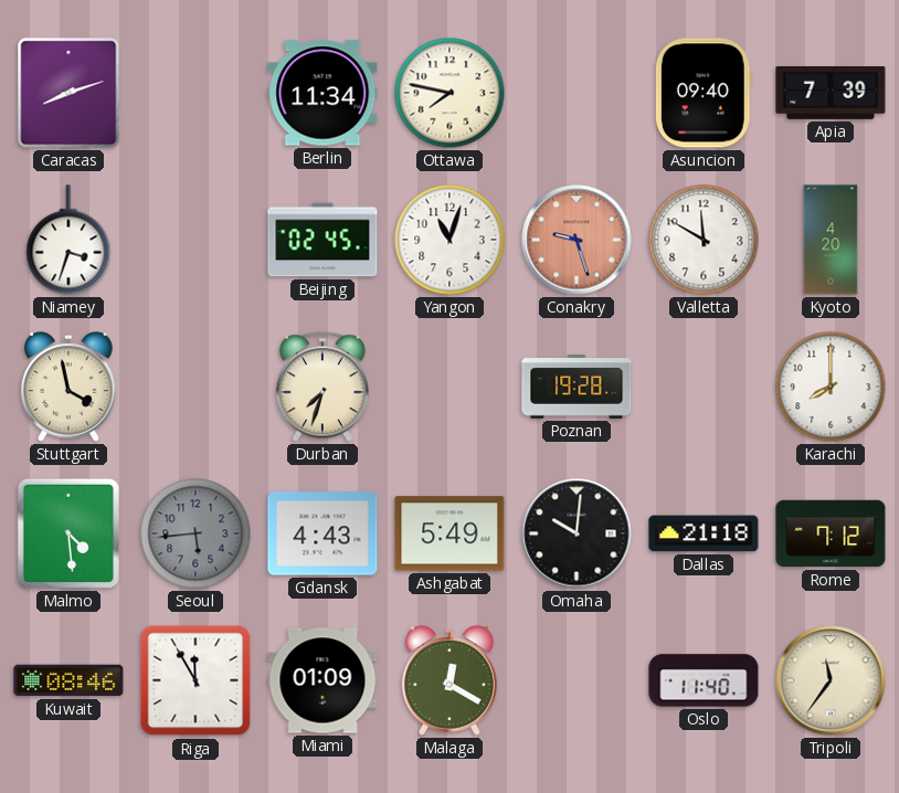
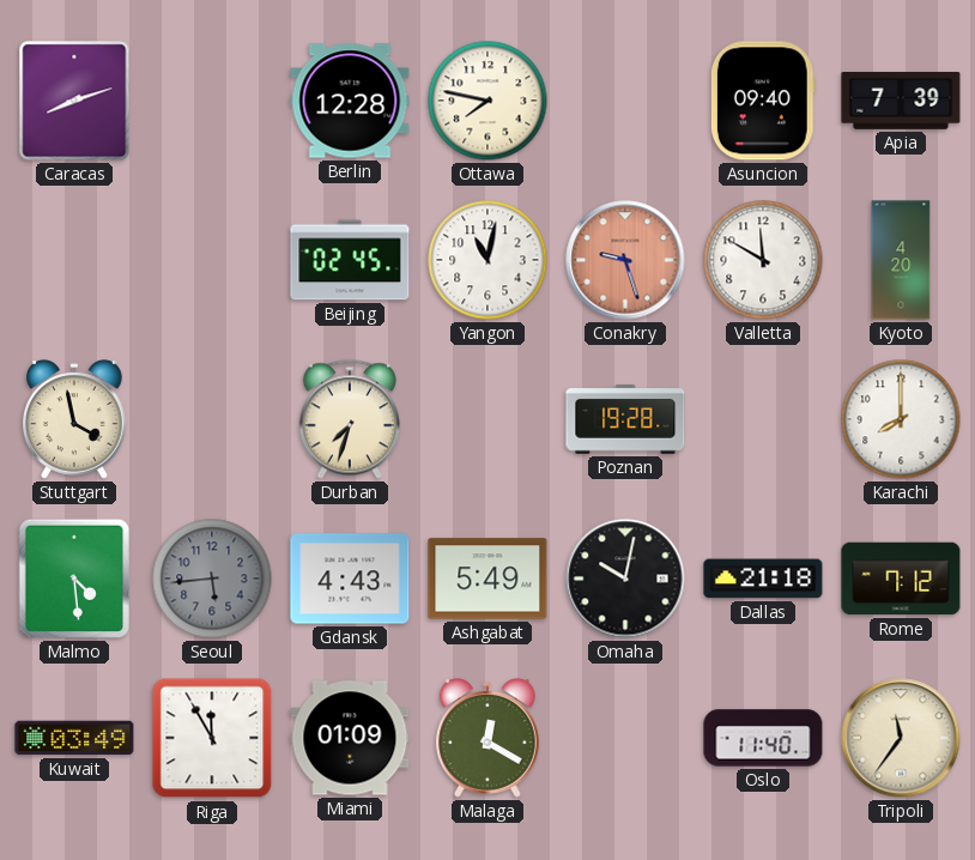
Berlin: 11:34 -> 12:28
Niamey: 3:33 -> none
Yangon: 11:03 -> 11:02
Omaha: 10:01 -> 10:02
Kuwait: 08:46 -> 03:49
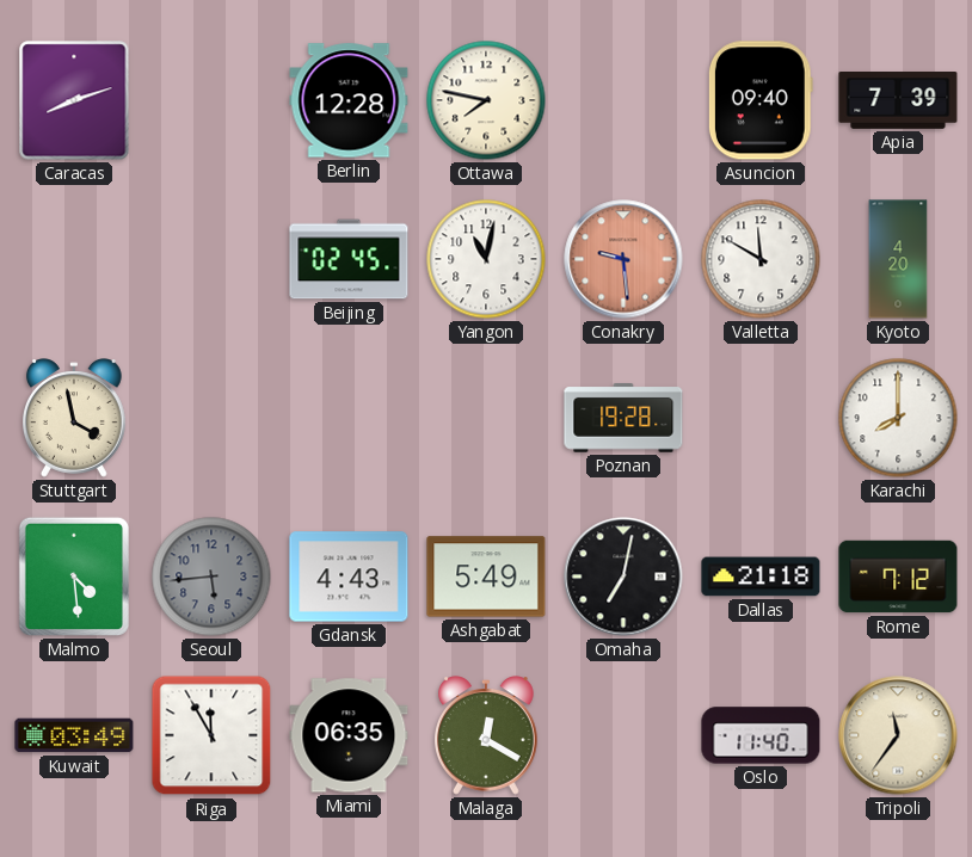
Conakry: 9:27 -> 9:29
Durban: 7:33 -> none
Omaha: 10:02 -> 7:02
Miami: 01:09 -> 06:35
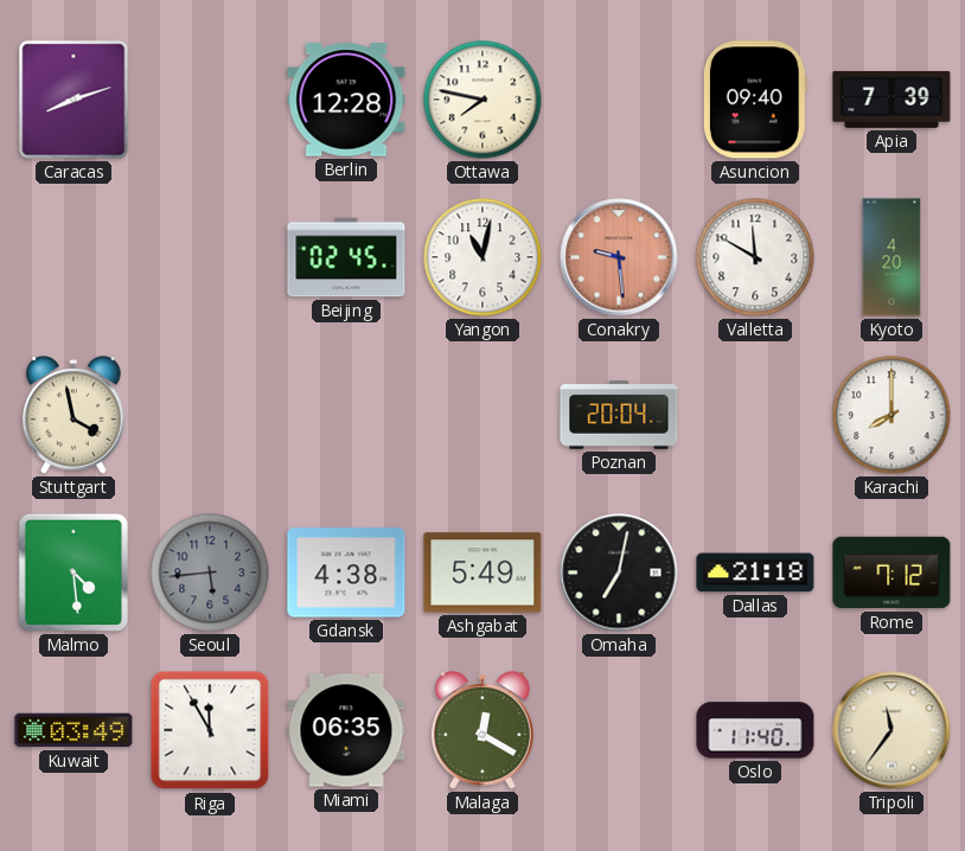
Poznan: 19:28 -> 20:04
Gdansk: 4:43 -> 4:38
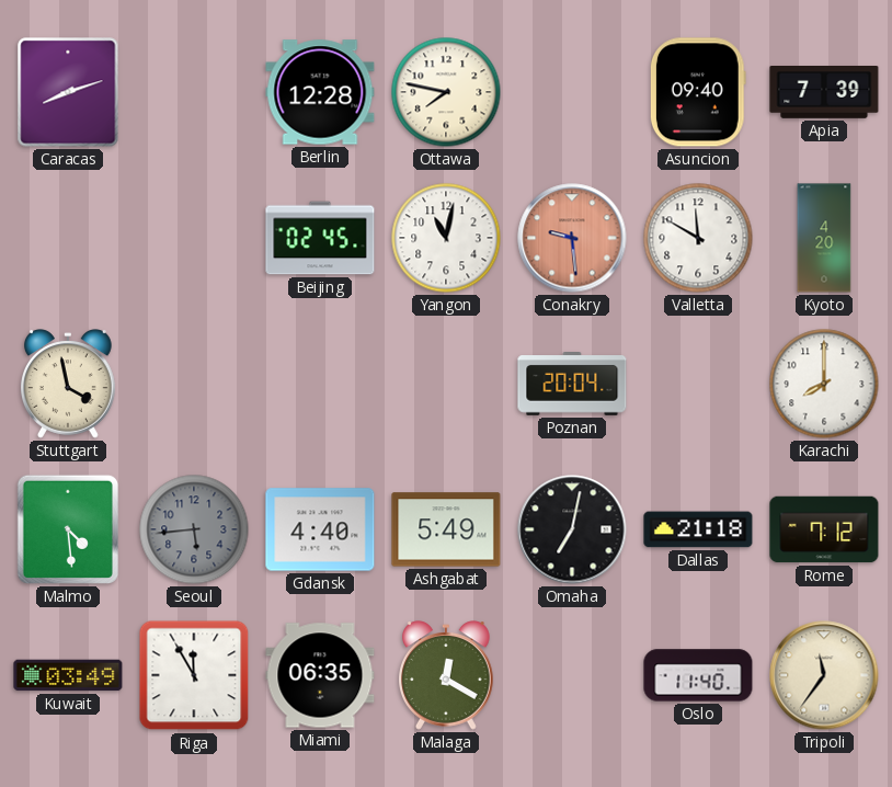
Gdansk: 4:38 -> 4:40
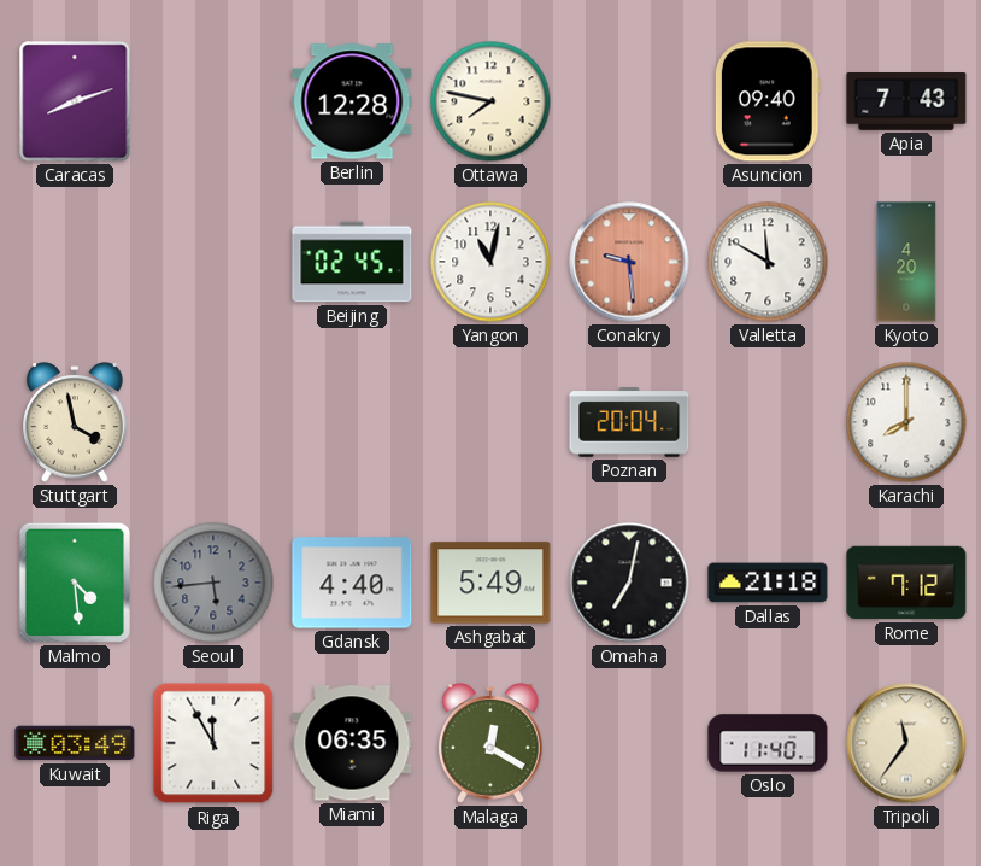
Apia: 7:39 -> 7:43
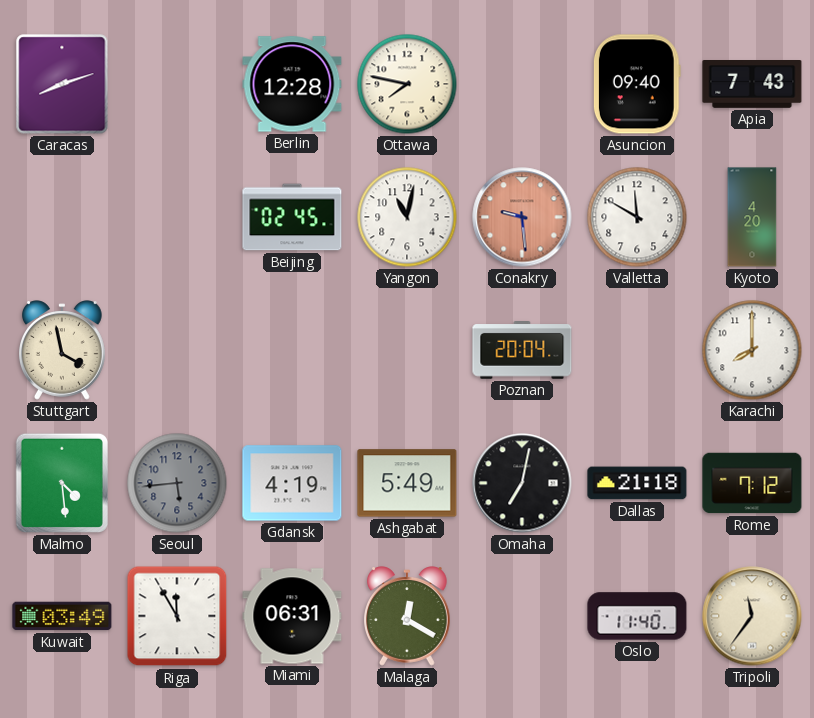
Gdansk: 4:40 -> 4:19
Miami: 06:35 -> 06:31
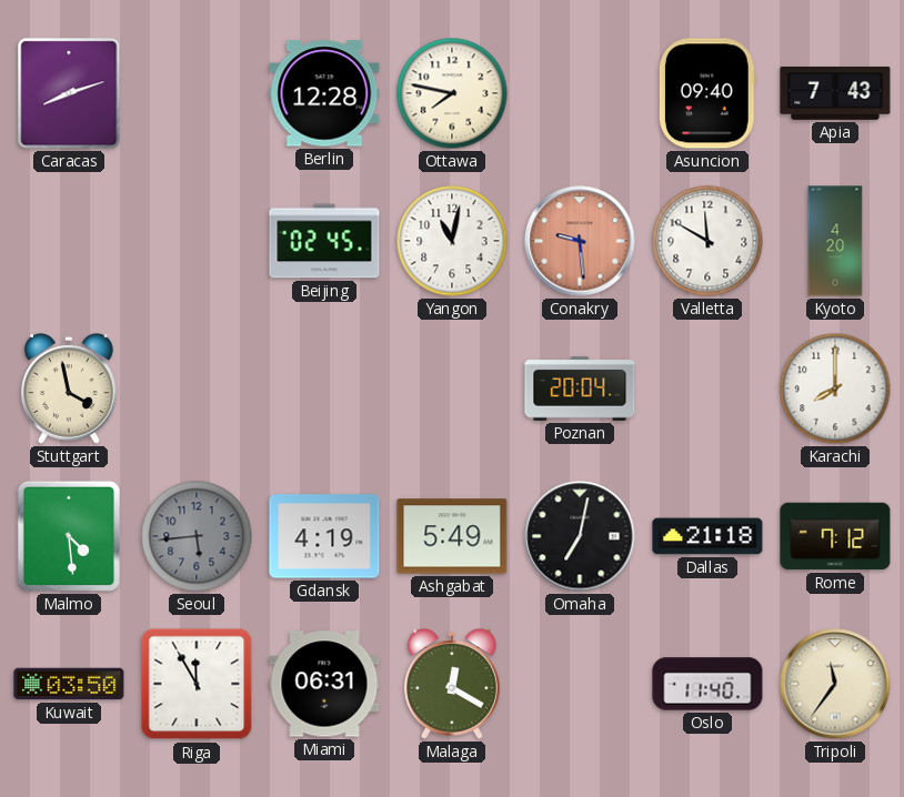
Kuwait: 03:49 -> 03:50
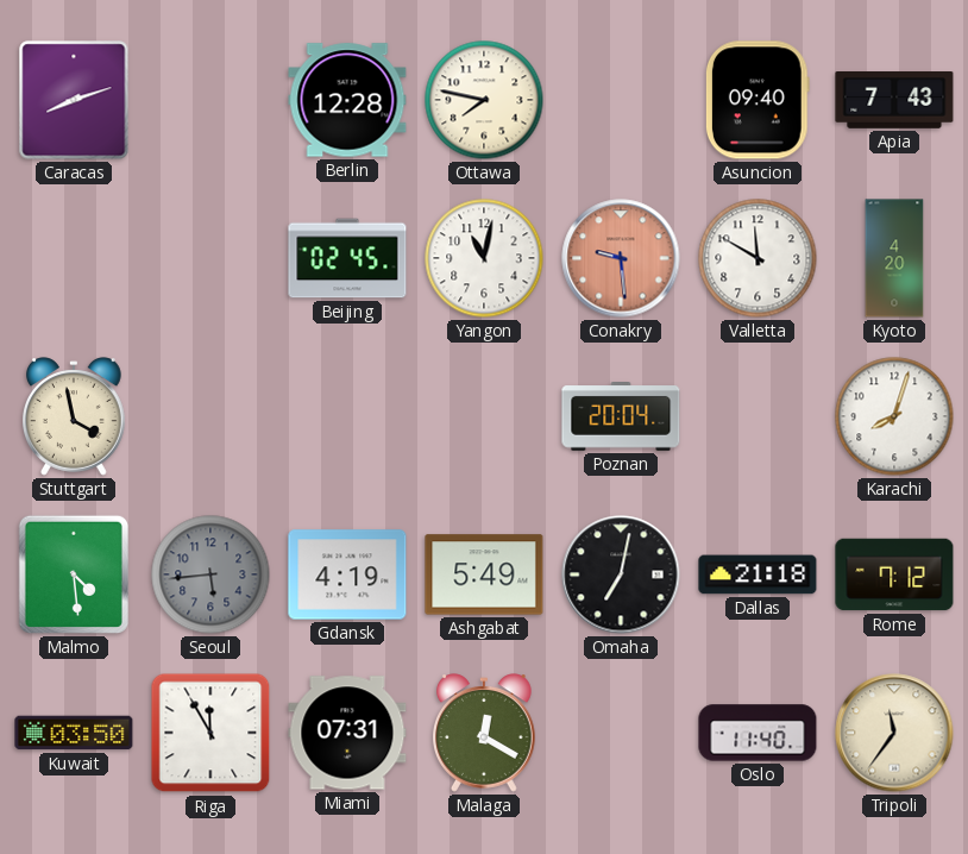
Karachi: 8:00 -> 8:03
Miami: 06:31 -> 07:31
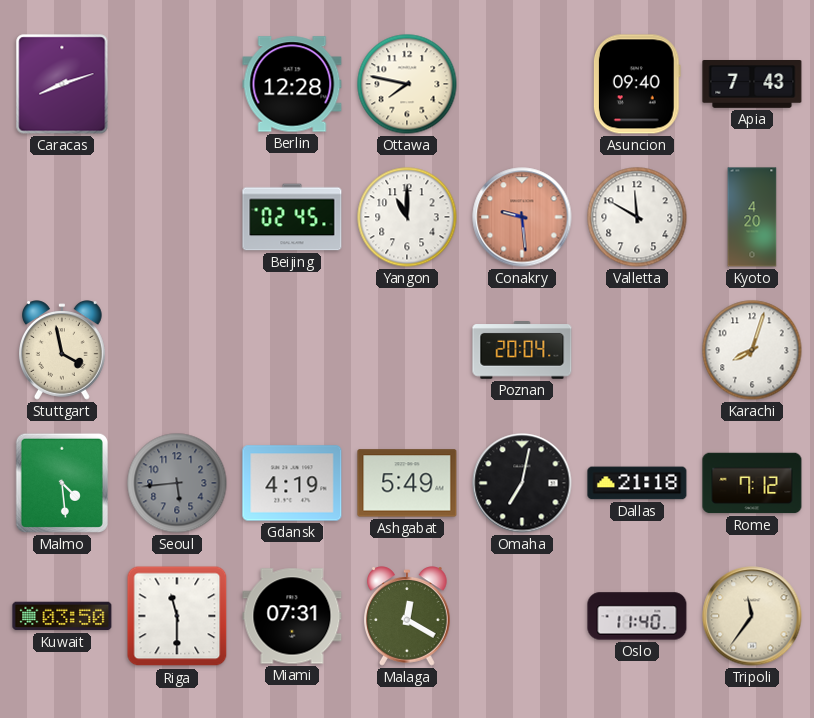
Yangon: 11:02 -> 11:00
Riga: 11:55 -> 11:30
